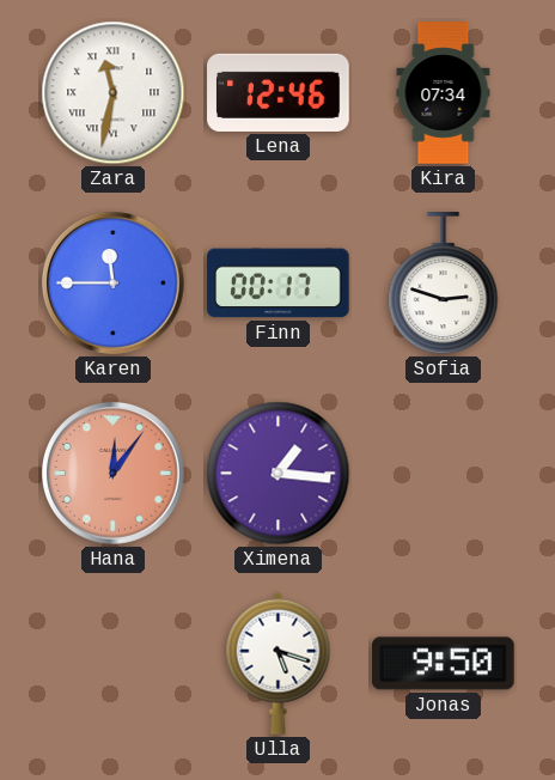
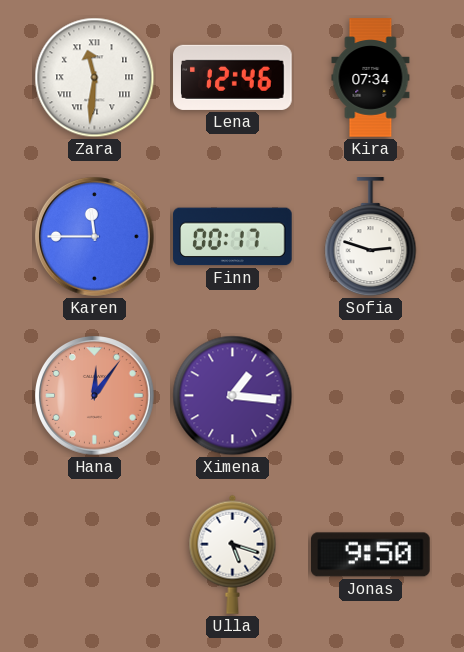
Zara: 11:32 -> 11:31
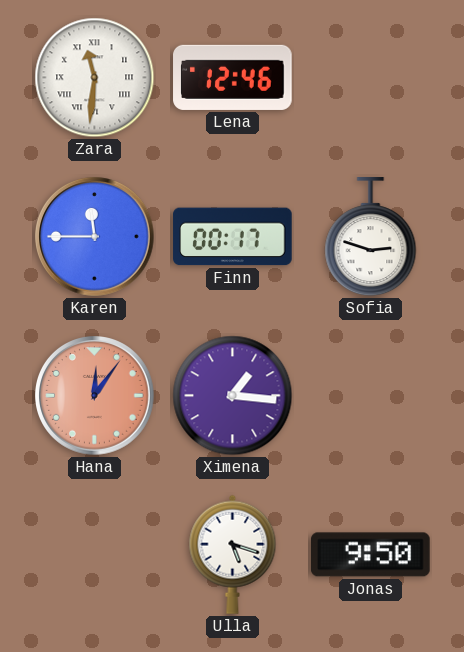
Kira: 07:34 -> none
